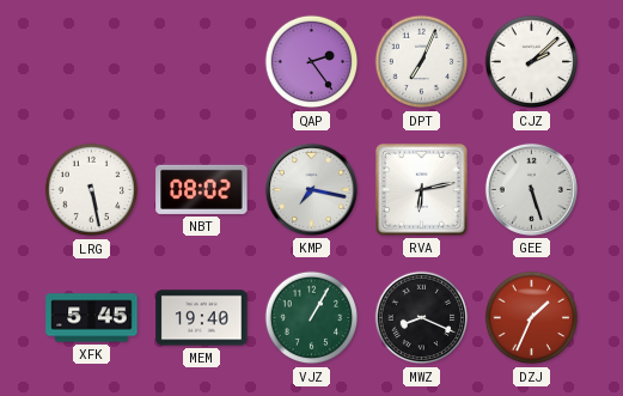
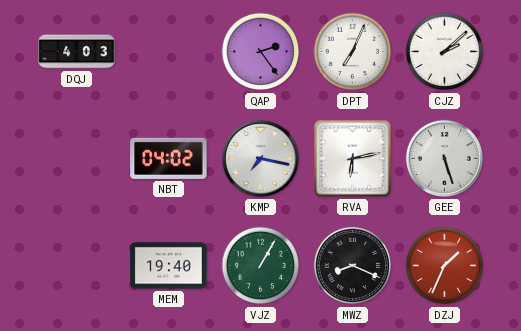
DQJ: none -> 4:03
LRG: 5:28 -> none
NBT: 08:02 -> 04:02
XFK: 5:45 -> none
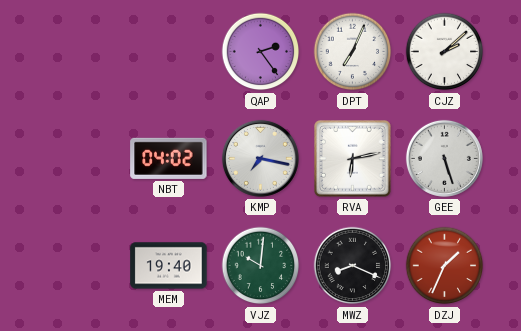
DQJ: 4:03 -> none
VJZ: 1:05 -> 10:01
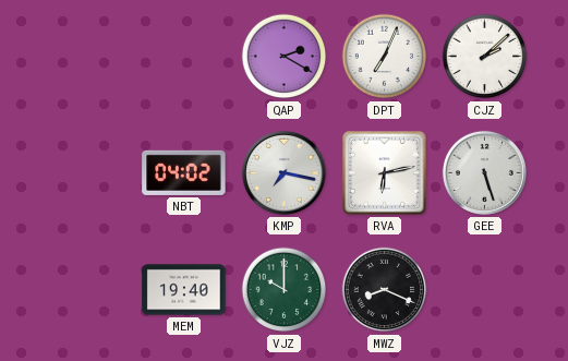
QAP: 2:24 -> 2:20
VJZ: 10:01 -> 10:00
DZJ: 1:34 -> none
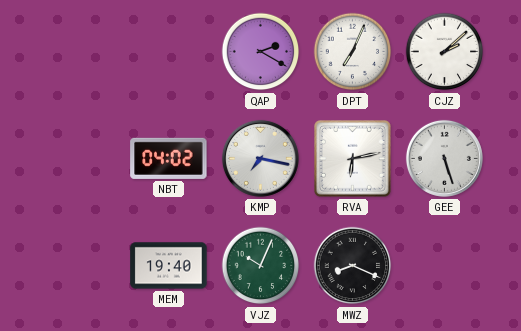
VJZ: 10:00 -> 10:04
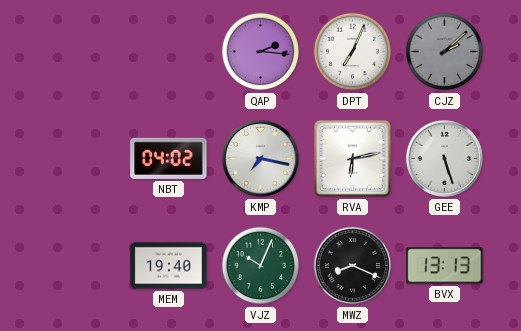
QAP: 2:20 -> 2:16
CJZ dial: white -> grey
BVX: none -> 13:13
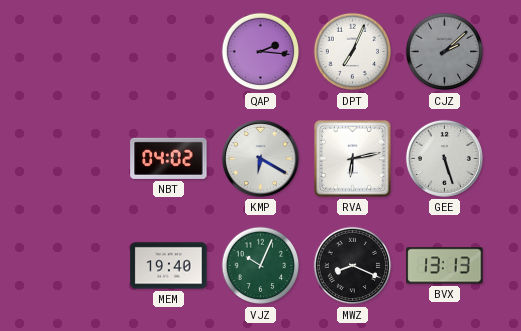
KMP: 7:17 -> 6:20
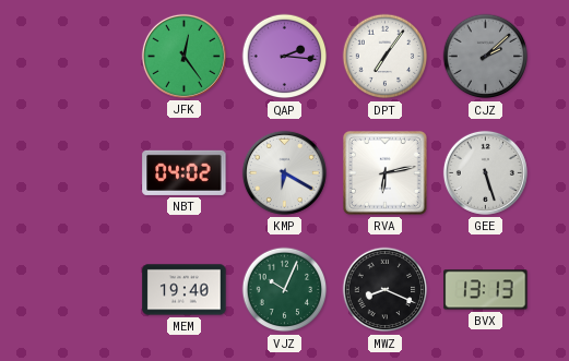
JFK: none -> 12:24
DPT: 7:04 -> 7:06
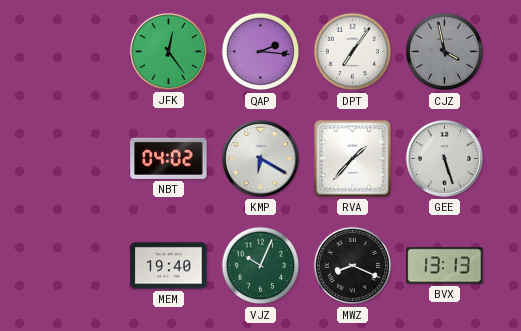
CJZ: 2:08 -> 3:58
RVA: 6:13 -> 1:37
